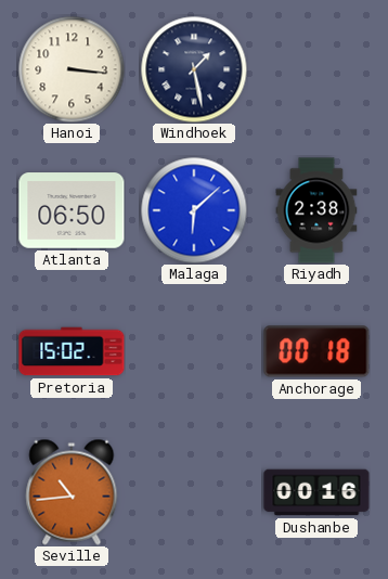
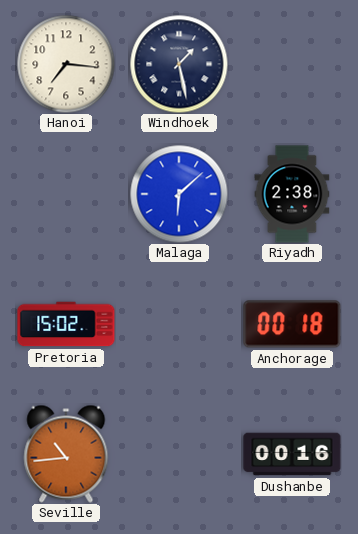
Hanoi: 3:16 -> 7:16
Atlanta: 06:50 -> none
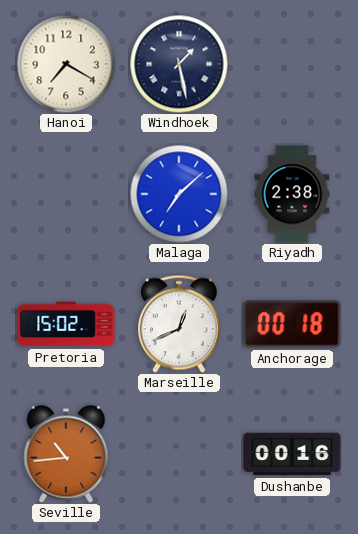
Hanoi: 7:16 -> 7:20
Malaga: 6:08 -> 7:08
Marseille: none -> 12:41
